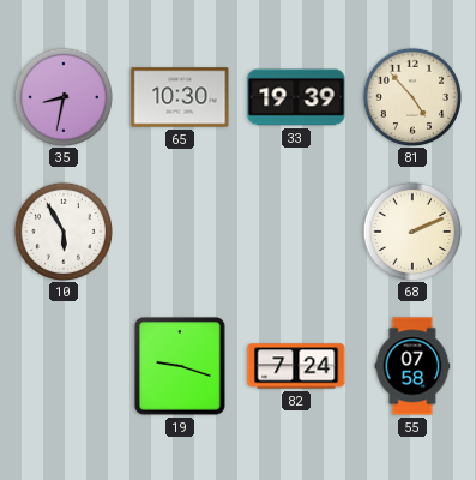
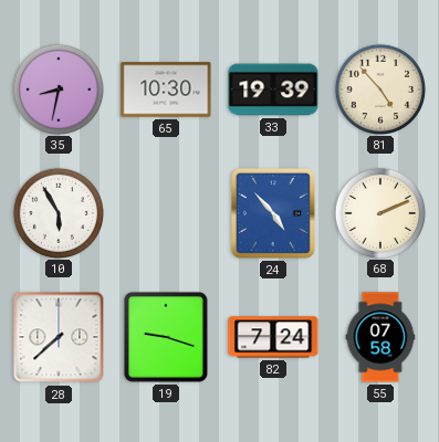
24: none -> 4:53
28: none -> 7:38
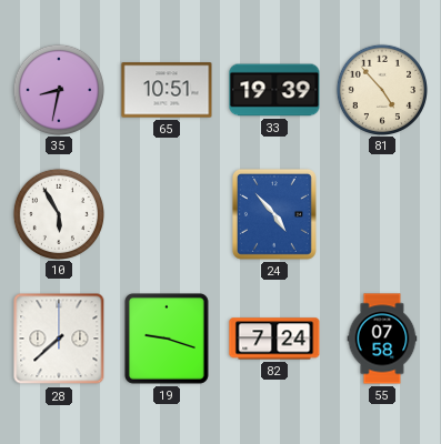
65: 10:30 -> 10:51
68: 2:11 -> none
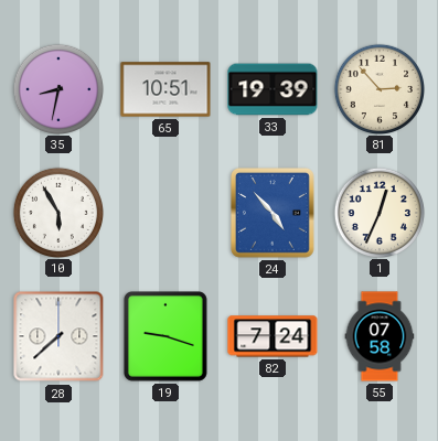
81: 4:53 -> 2:53
1: none -> 12:34
